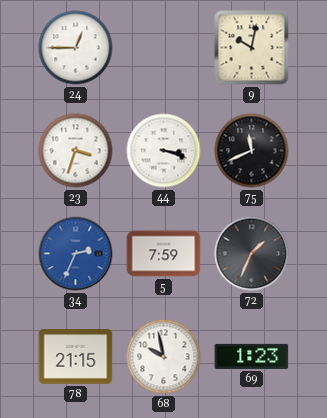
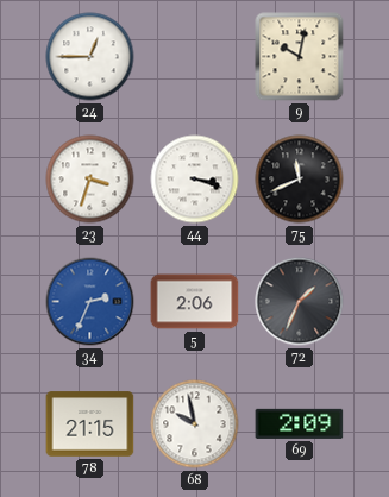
5: 7:59 -> 2:06
69: 1:23 -> 2:09
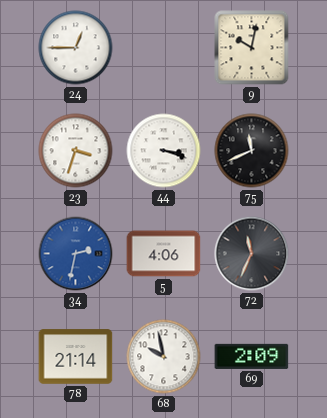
34: 2:34 -> 2:32
5: 2:06 -> 4:06
72: 1:34 -> 11:34
78: 21:15 -> 21:14
